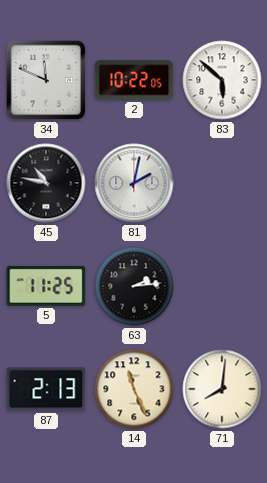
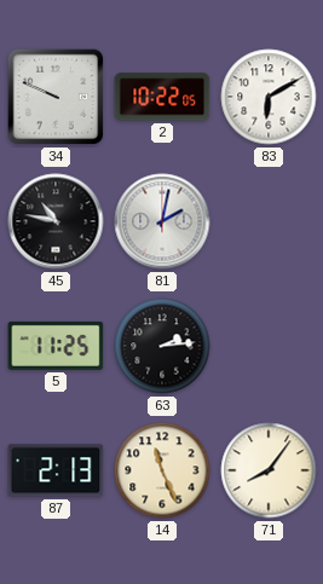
34: 11:49 -> 9:49
83: 5:52 -> 6:10
71: 8:01 -> 8:06
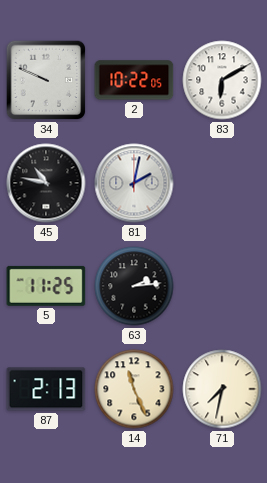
71: 8:06 -> 7:32
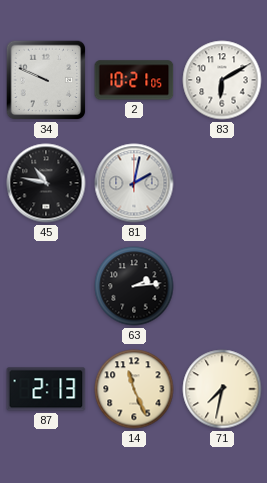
2: 10:22 -> 10:21
5: 11:25 -> none
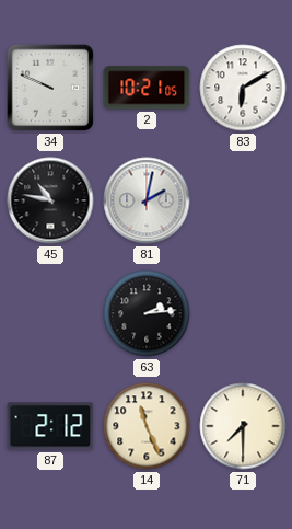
87: 2:13 -> 2:12
71: 7:32 -> 7:30
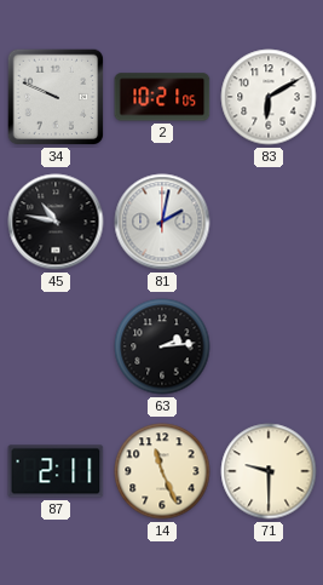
87: 2:12 -> 2:11
71: 7:30 -> 9:30
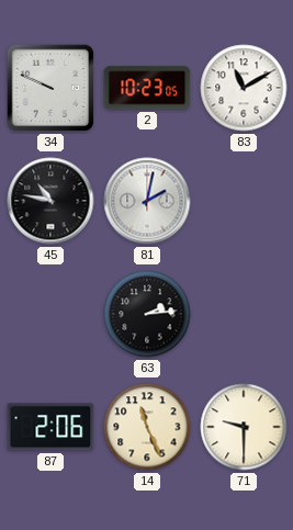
2: 10:21 -> 10:23
83: 6:10 -> 11:10
87: 2:11 -> 2:06
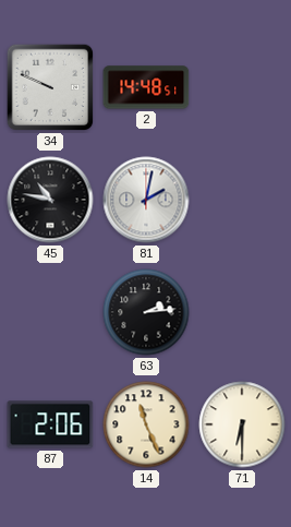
2: 10:23 -> 14:48
83: 11:10 -> none
71: 9:30 -> 6:30
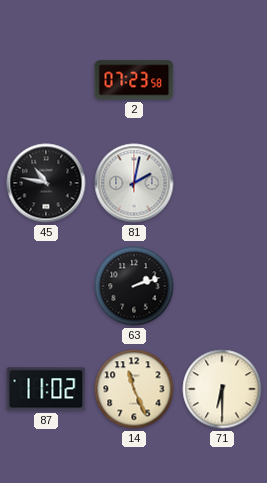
34: 9:49 -> none
2: 14:48 -> 07:23
63: 2:14 -> 2:12
87: 2:06 -> 11:02
